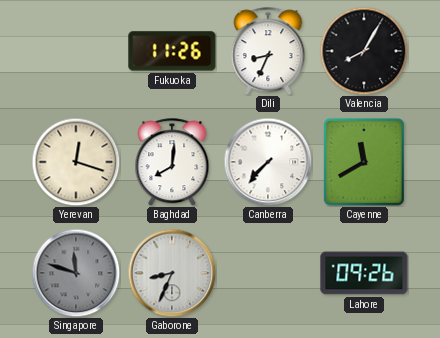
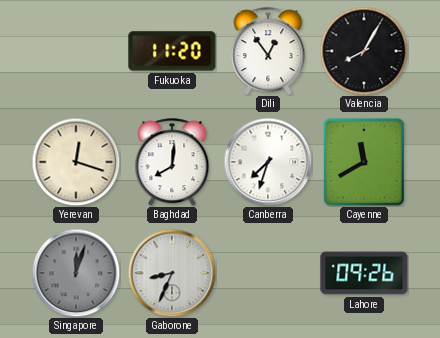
Fukuoka: 11:26 -> 11:20
Dili: 8:34 -> 12:54
Canberra: 7:37 -> 7:33
Singapore: 11:48 -> 12:03
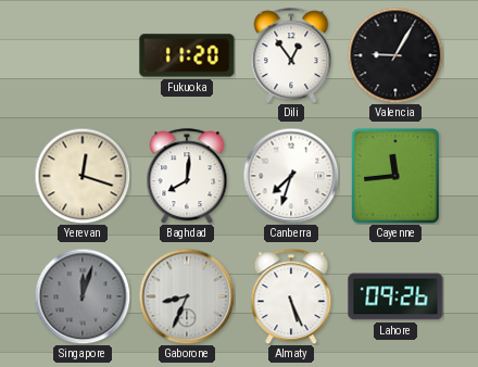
Valencia: 8:05 -> 9:05
Cayenne: 11:40 -> 11:44
Almaty: none -> 5:26
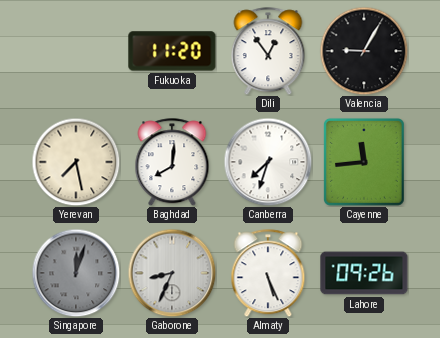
Yerevan: 12:18 -> 7:28
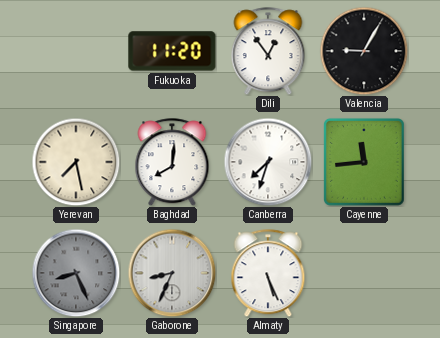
Singapore: 12:03 -> 8:26
Lahore: 09:26 -> none
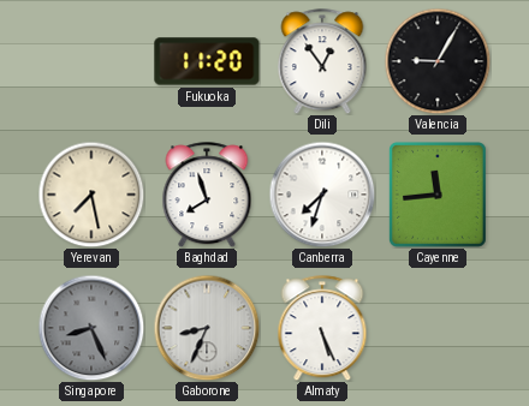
Baghdad: 8:01 -> 7:57
